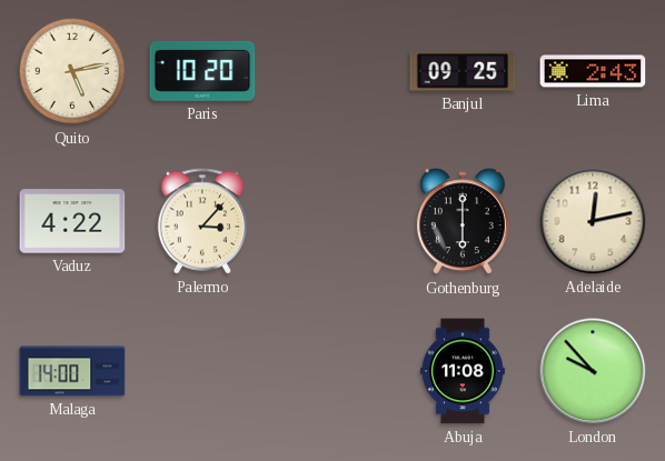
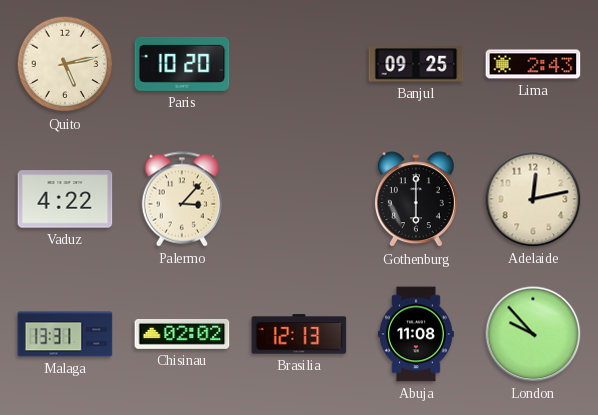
Malaga: 14:00 -> 13:31
Chisinau: none -> 02:02
Brasilia: none -> 12:13
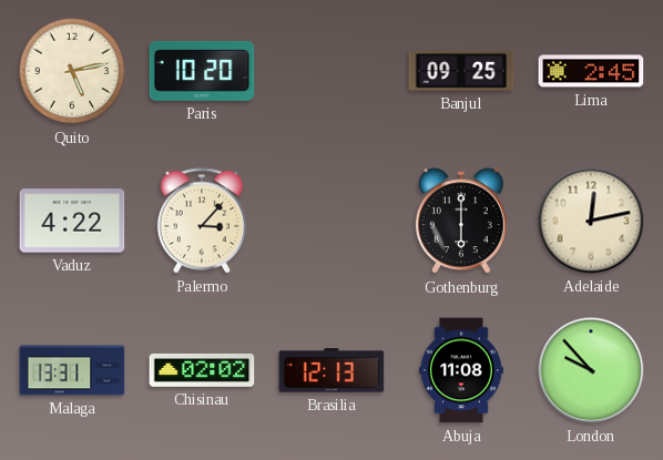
Lima: 2:43 -> 2:45
